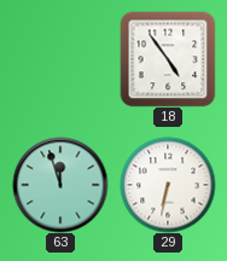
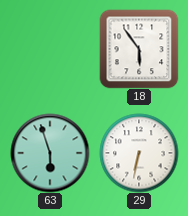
18: 4:54 -> 5:54
63: 11:57 -> 5:57
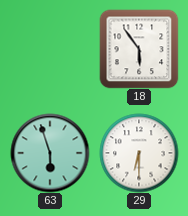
29: 6:32 -> 6:30
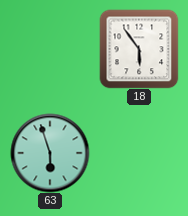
29: 6:30 -> none
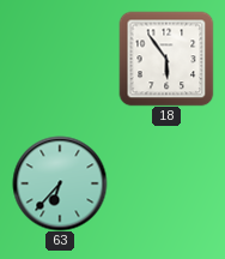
63: 5:57 -> 6:37
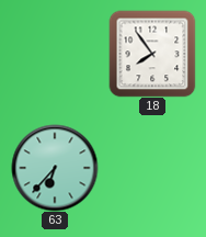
18: 5:54 -> 7:54
